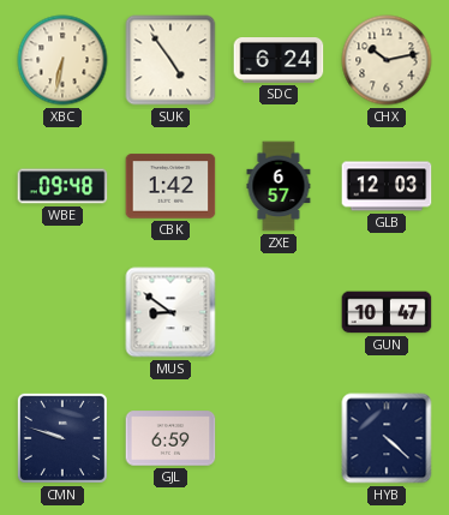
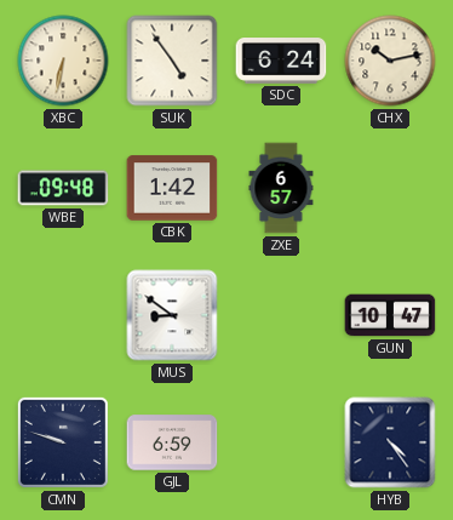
GLB: 12:03 -> none
HYB: 4:22 -> 4:24
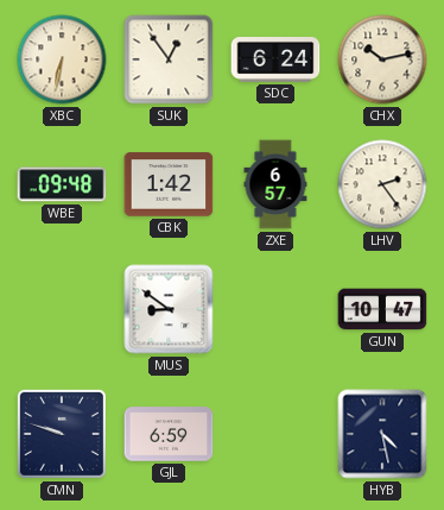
SUK: 4:54 -> 12:54
LHV: none -> 2:24
HYB: 4:24 -> 4:28
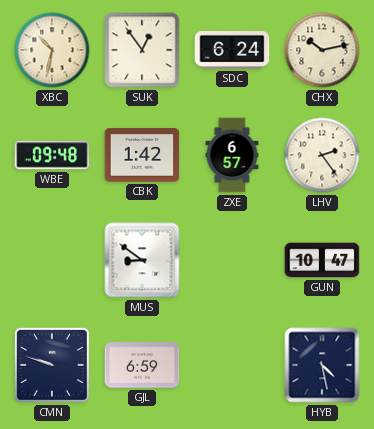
XBC: 6:32 -> 10:32
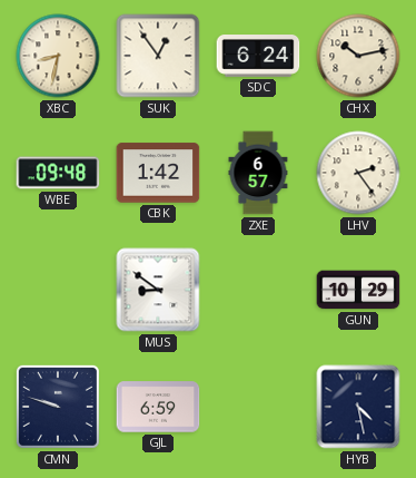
XBC: 10:32 -> 8:32
GUN: 10:47 -> 10:29
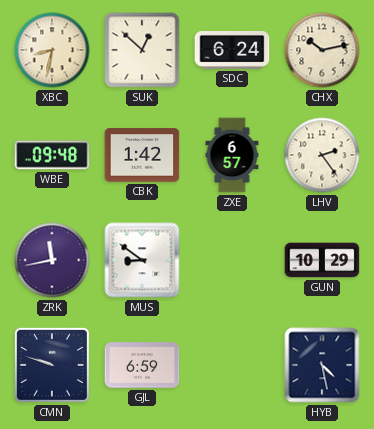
SUK: 12:54 -> 12:52
ZRK: none -> 11:43
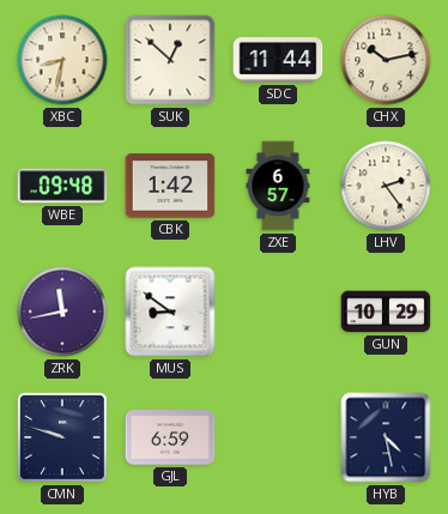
SDC: 6:24 -> 11:44
